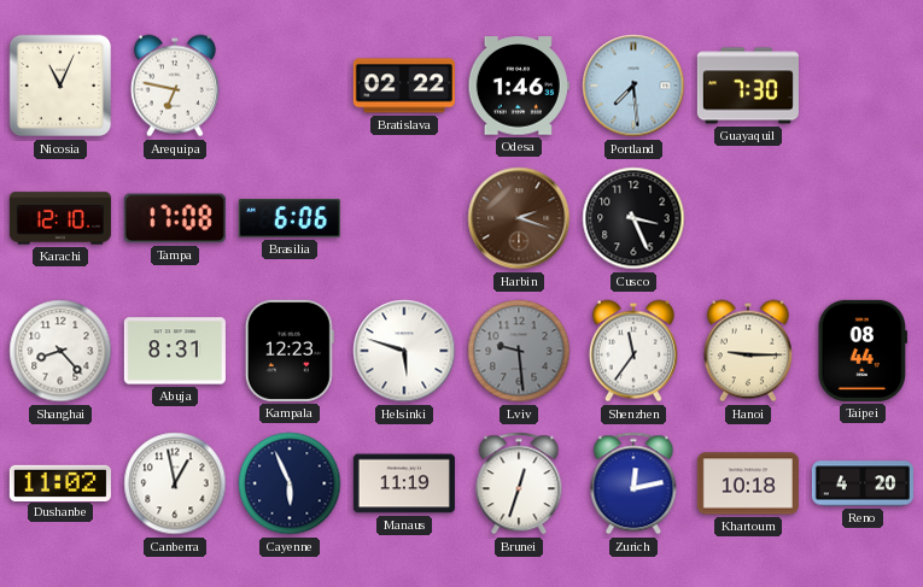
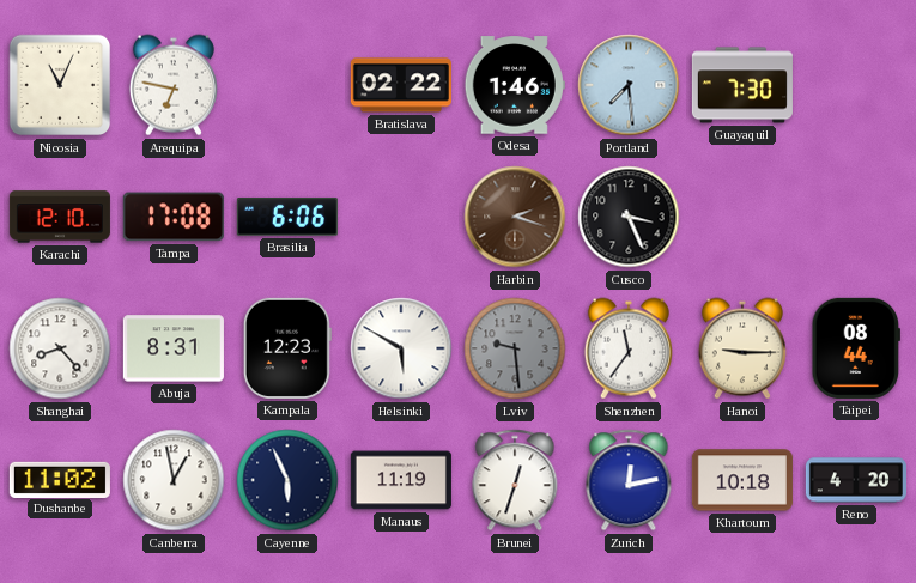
Helsinki: 5:48 -> 5:50
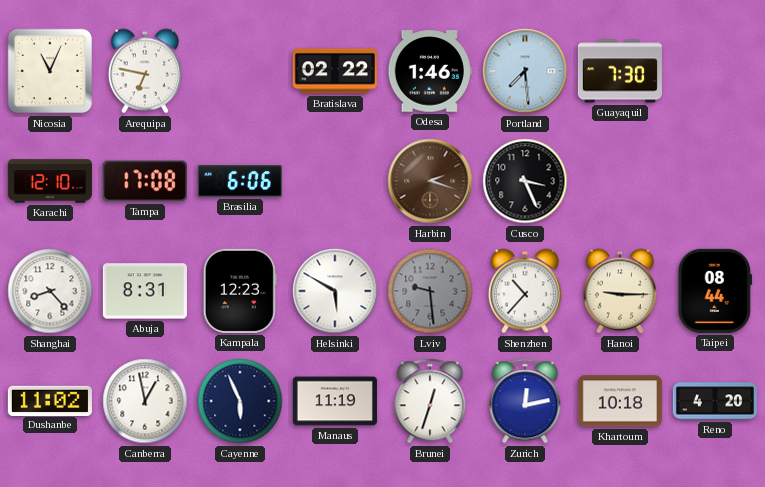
Shenzhen: 11:36 -> 10:37
